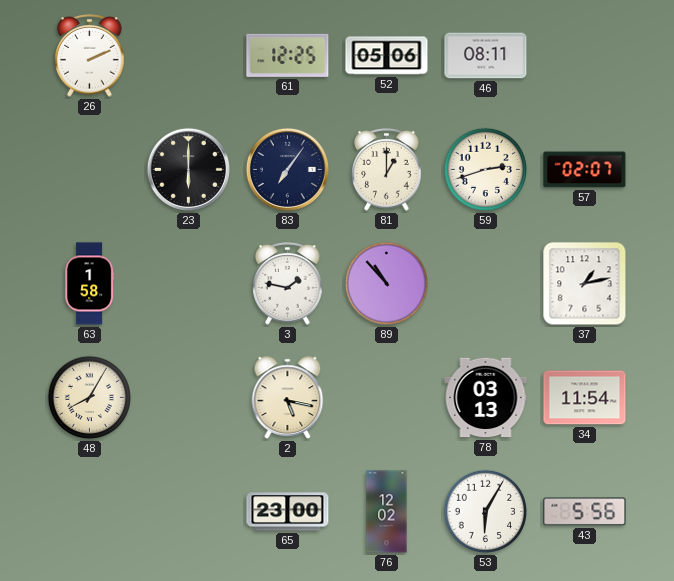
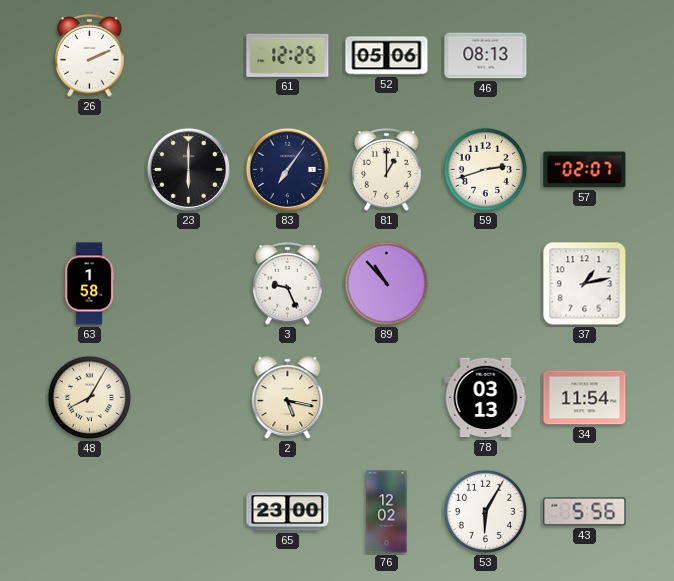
46: 08:11 -> 08:13
3: 1:47 -> 9:26
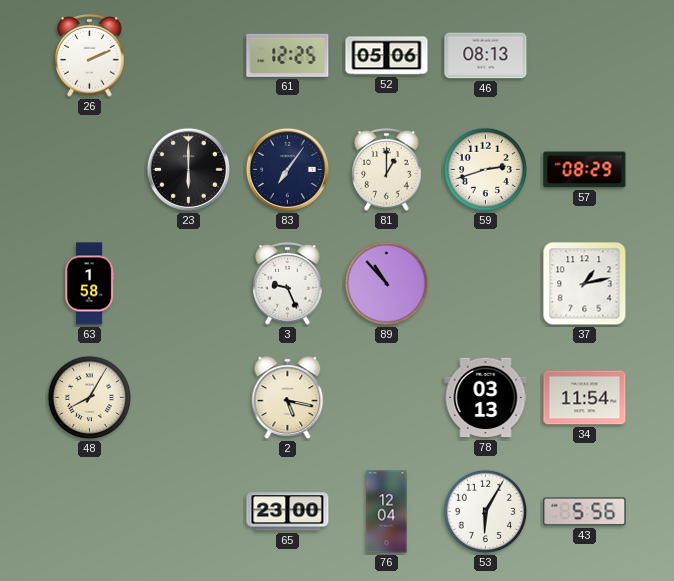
57: 02:07 -> 08:29
76: 12:02 -> 12:04
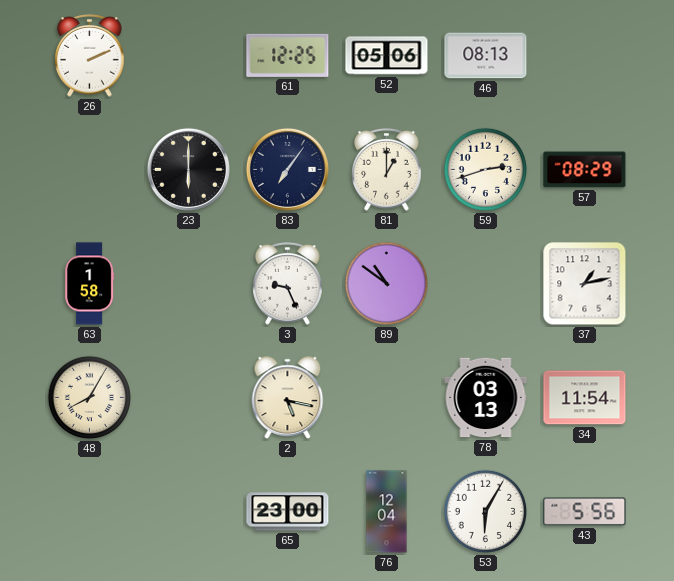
89: 10:53 -> 10:51
